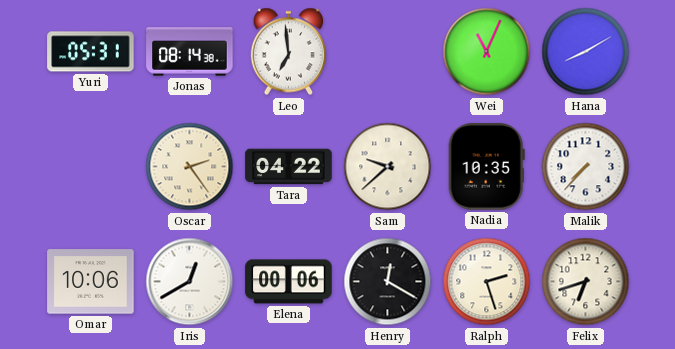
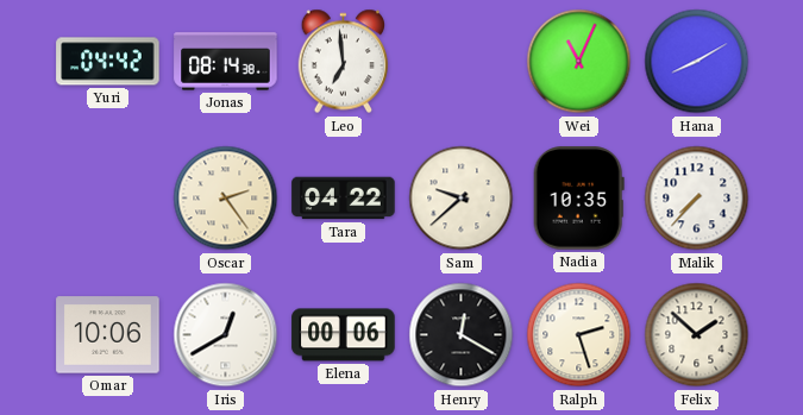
Yuri: 05:31 -> 04:42
Felix: 6:42 -> 1:52
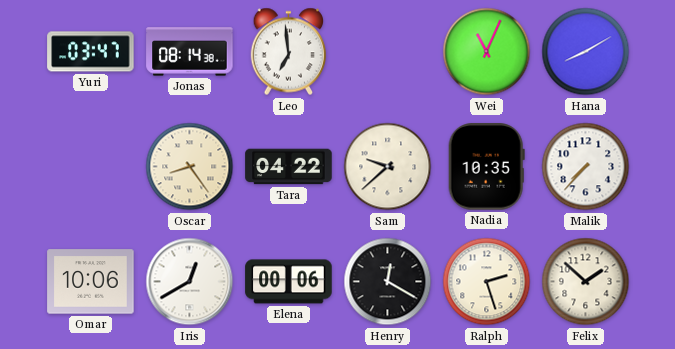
Yuri: 04:42 -> 03:47
Oscar: 2:24 -> 8:24
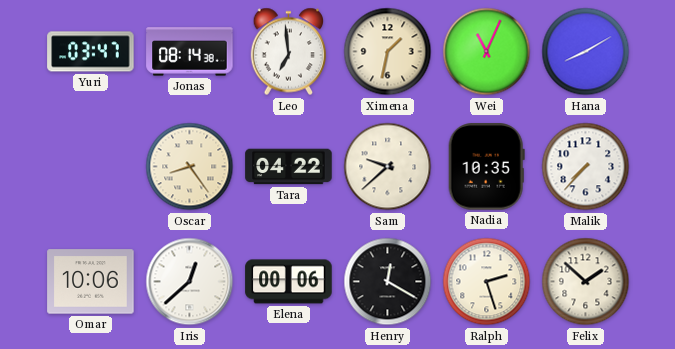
Ximena: none -> 1:32
Iris: 12:40 -> 12:38
